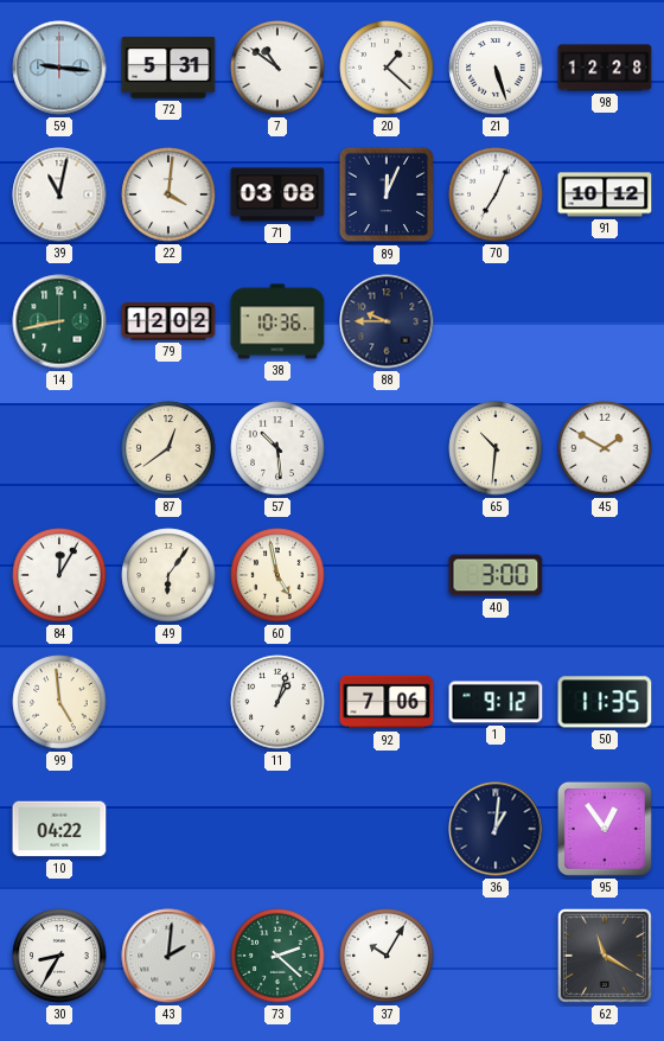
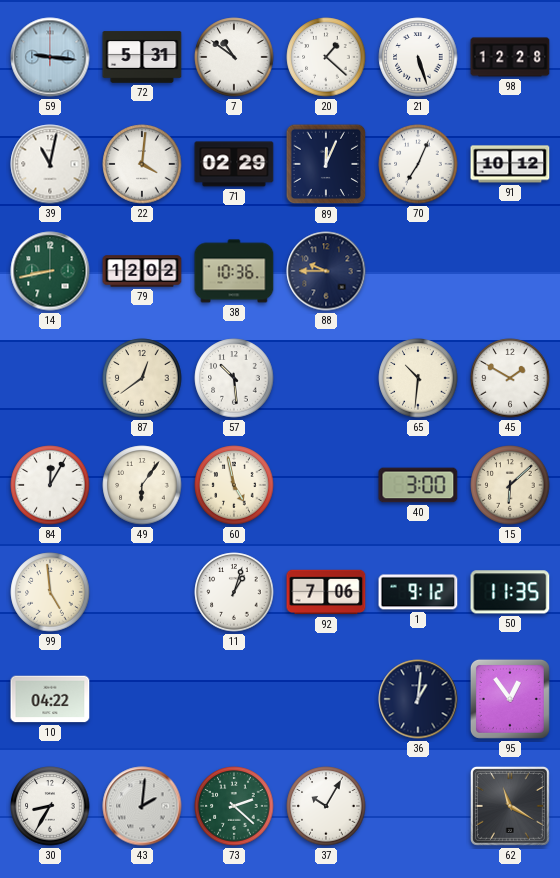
71: 03:08 -> 02:29
15: none -> 6:08
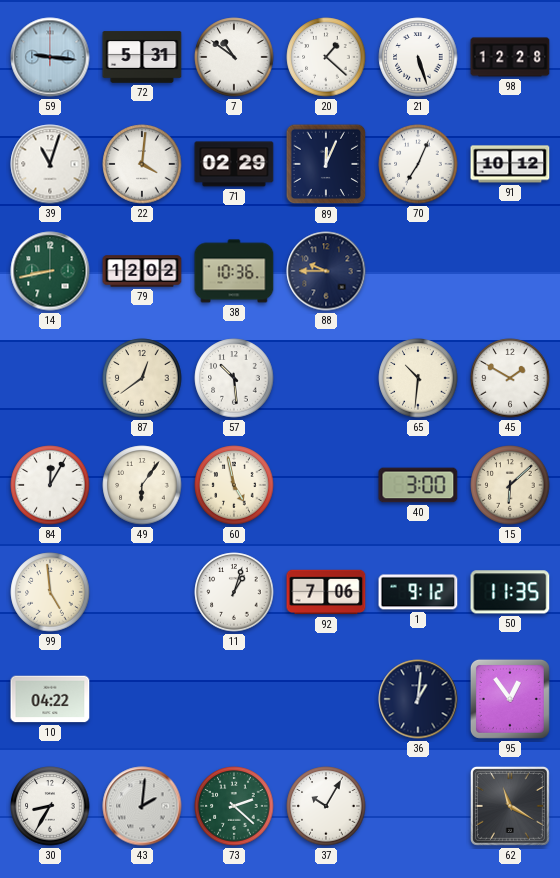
39: 11:02 -> 11:03
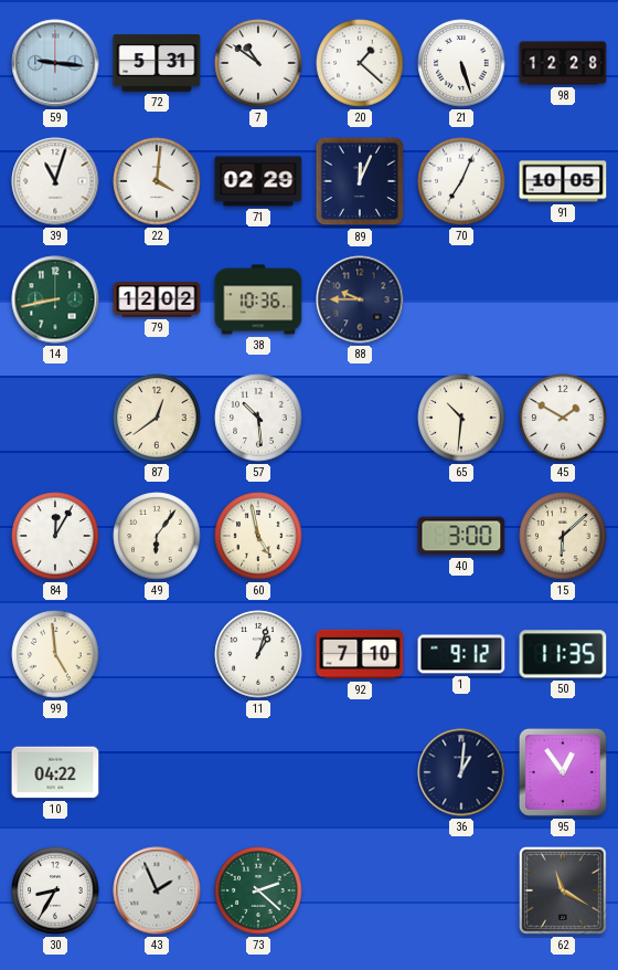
91: 10:12 -> 10:05
92: 7:06 -> 7:10
43: 2:01 -> 1:56
37: 10:05 -> none
